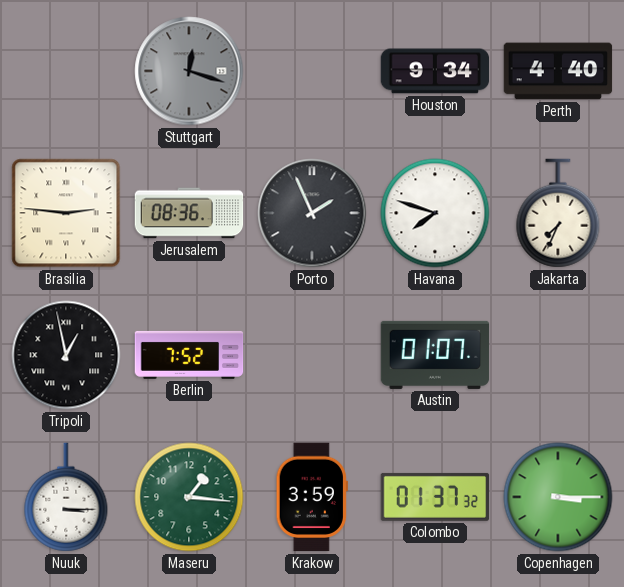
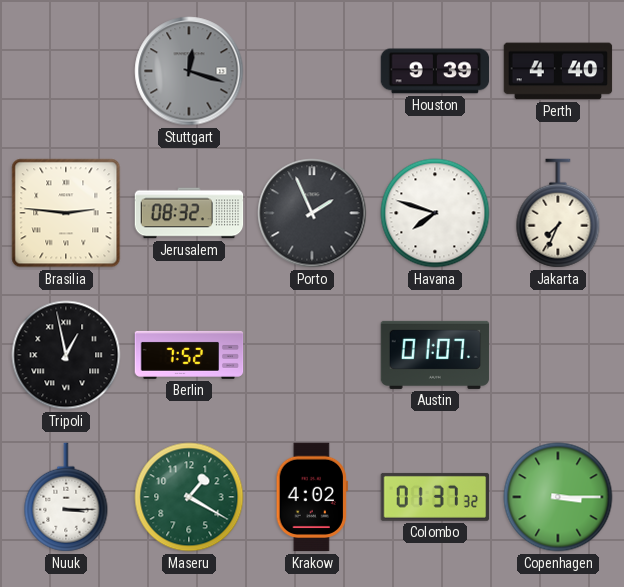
Houston: 9:34 -> 9:39
Jerusalem: 08:36 -> 08:32
Maseru: 1:16 -> 1:20
Krakow: 3:59 -> 4:02
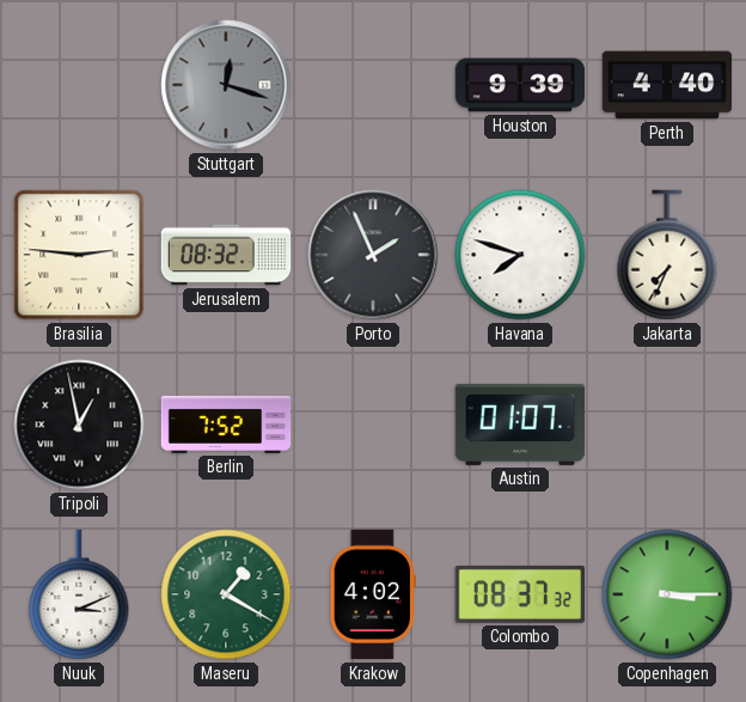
Nuuk: 3:15 -> 3:11
Colombo: 01:37 -> 08:37
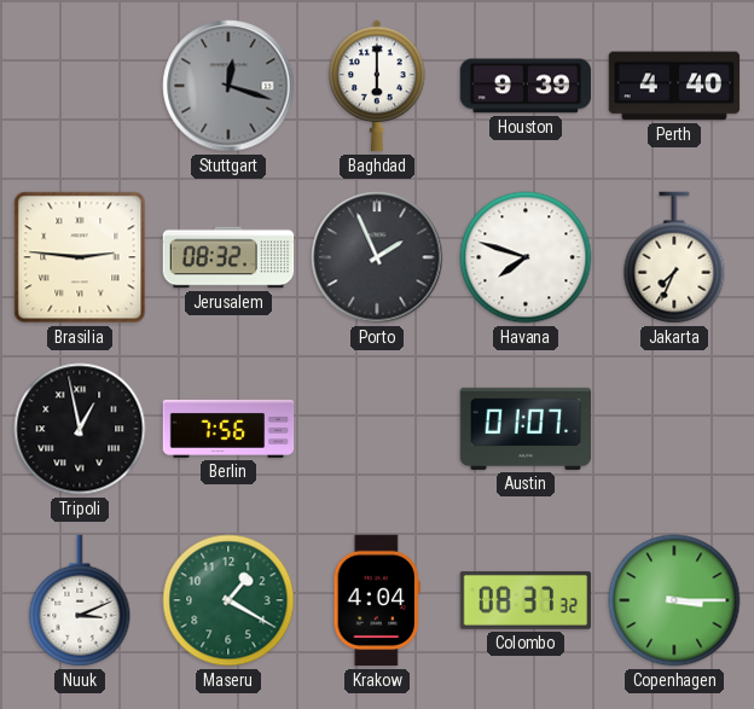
Baghdad: none -> 6:00
Berlin: 7:52 -> 7:56
Krakow: 4:02 -> 4:04
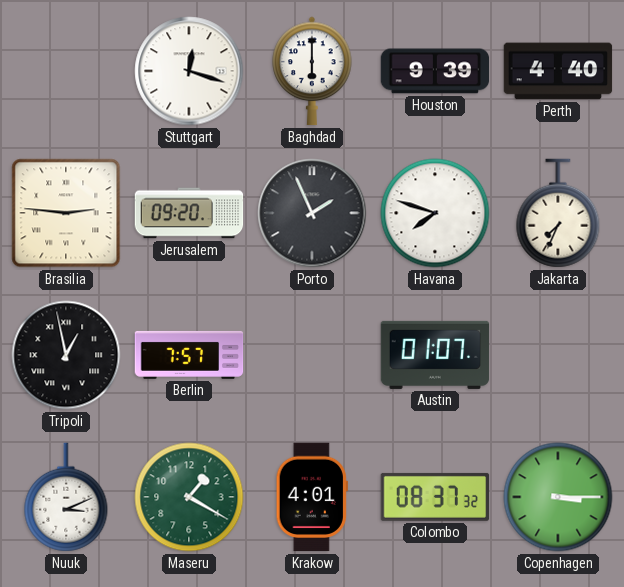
Stuttgart dial: grey -> white
Jerusalem: 08:32 -> 09:20
Berlin: 7:56 -> 7:57
Krakow: 4:04 -> 4:01
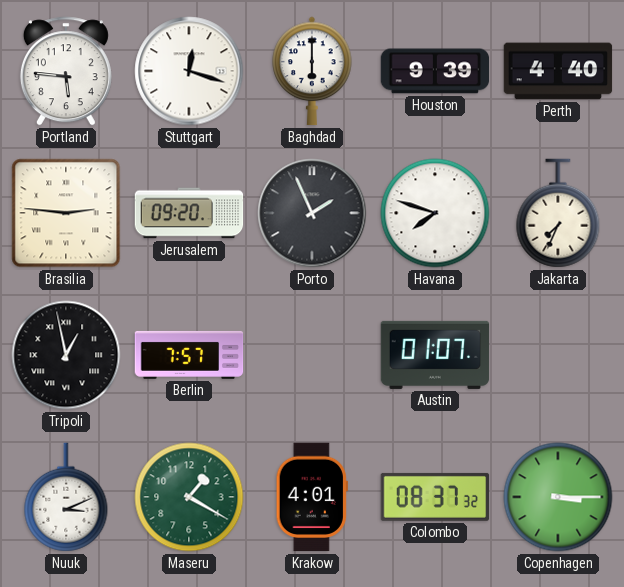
Portland: none -> 5:46
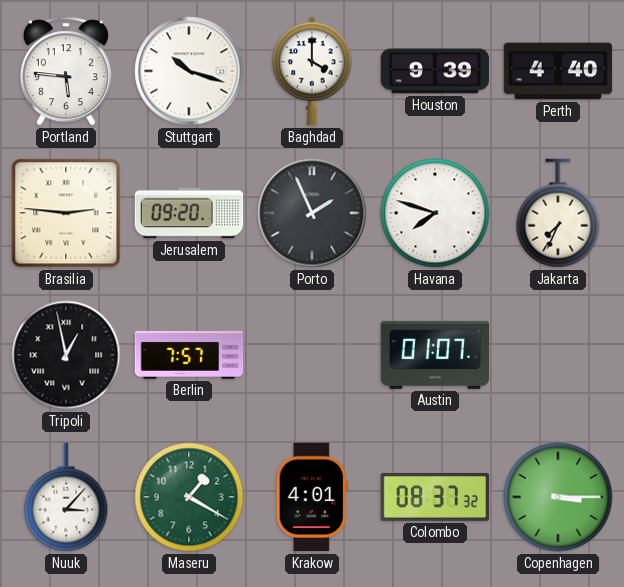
Stuttgart: 12:18 -> 10:18
Baghdad: 6:00 -> 4:00
Nuuk: 3:11 -> 3:07
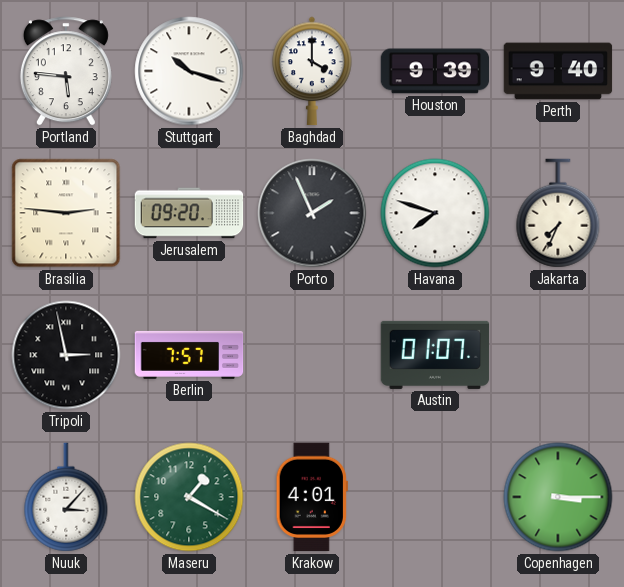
Perth: 4:40 -> 9:40
Tripoli: 12:58 -> 2:58
Colombo: 08:37 -> none
